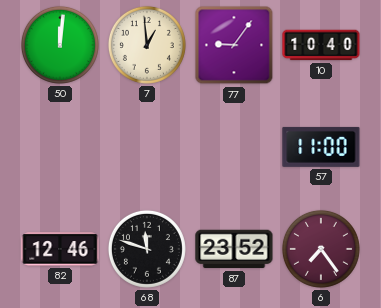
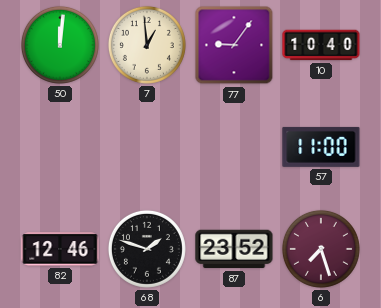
68: 11:48 -> 1:48
6: 7:24 -> 7:27
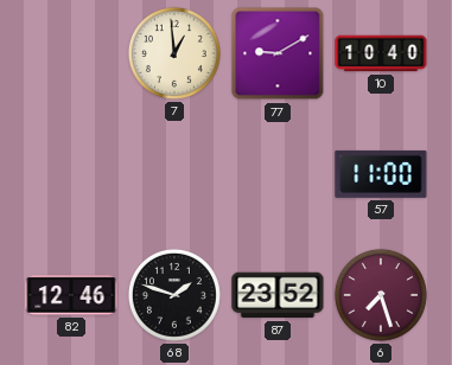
50: 12:01 -> none
77: 9:06 -> 9:10
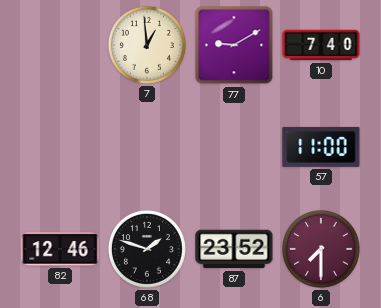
10: 10:40 -> 7:40
6: 7:27 -> 7:30
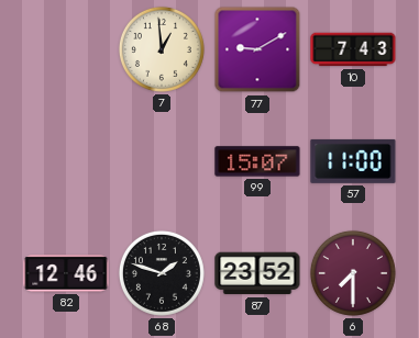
10: 7:40 -> 7:43
99: none -> 15:07
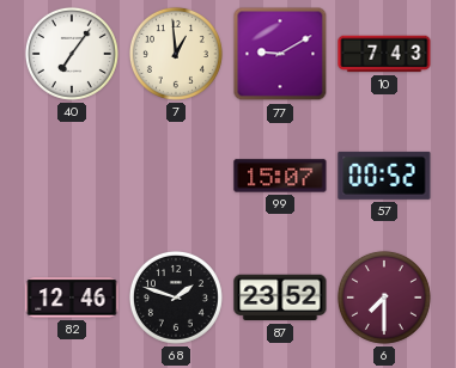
40: none -> 7:06
57: 11:00 -> 00:52
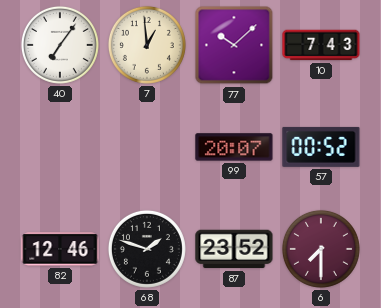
77: 9:10 -> 10:08
99: 15:07 -> 20:07
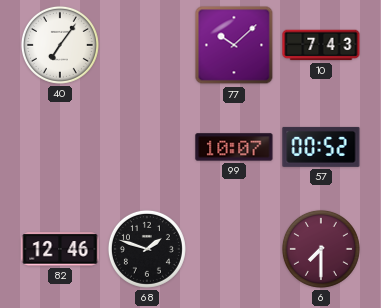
7: 12:59 -> none
99: 20:07 -> 10:07
87: 23:52 -> none
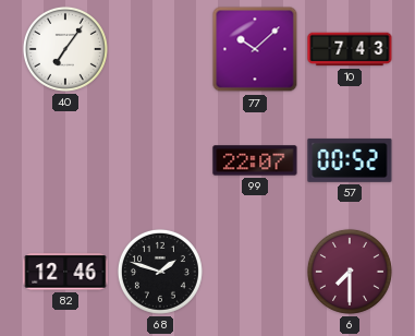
99: 10:07 -> 22:07
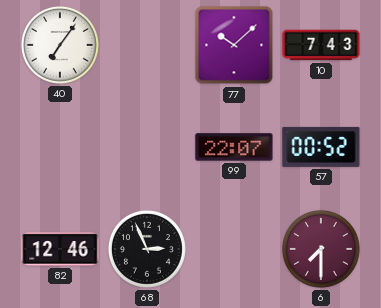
68: 1:48 -> 2:56
